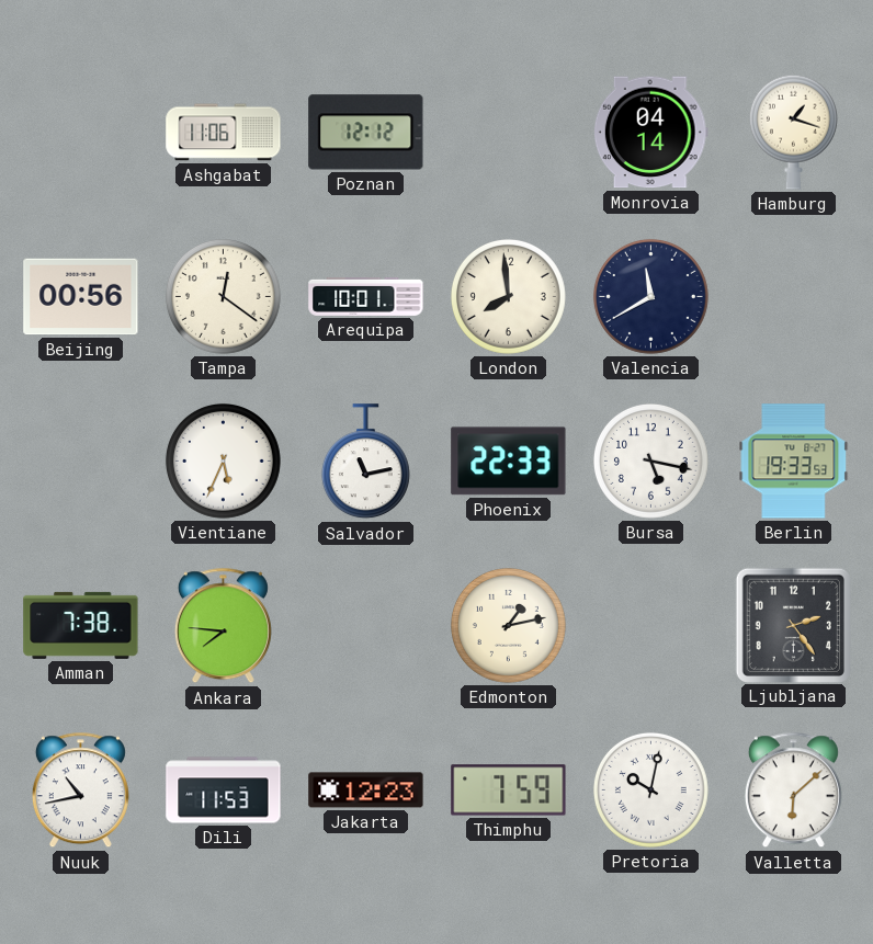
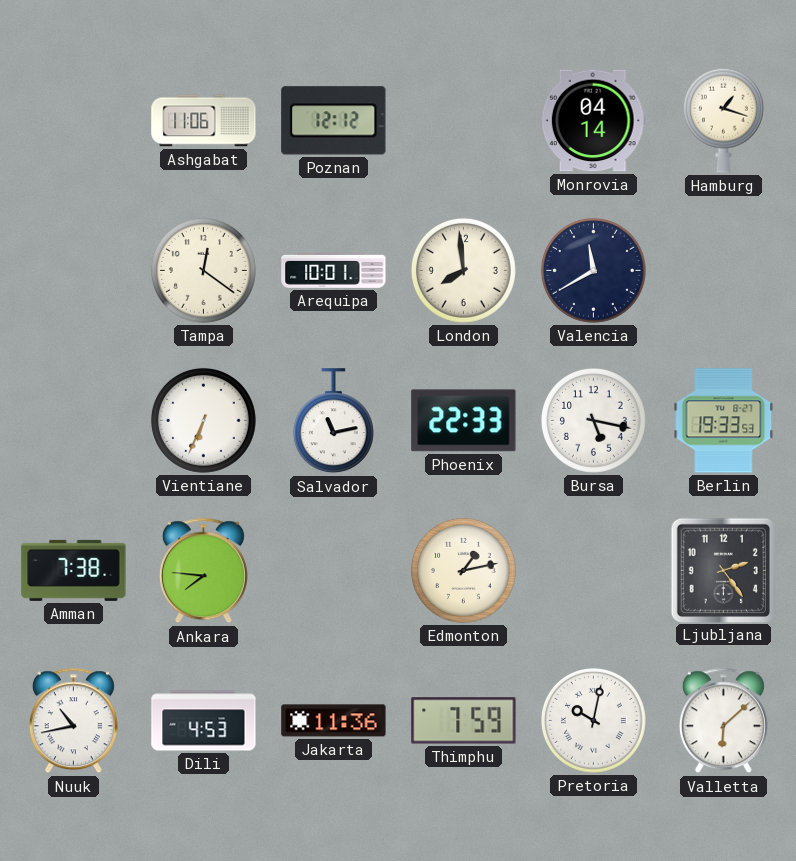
Beijing: 00:56 -> none
Vientiane: 5:34 -> 6:34
Dili: 11:53 -> 4:53
Jakarta: 12:23 -> 11:36
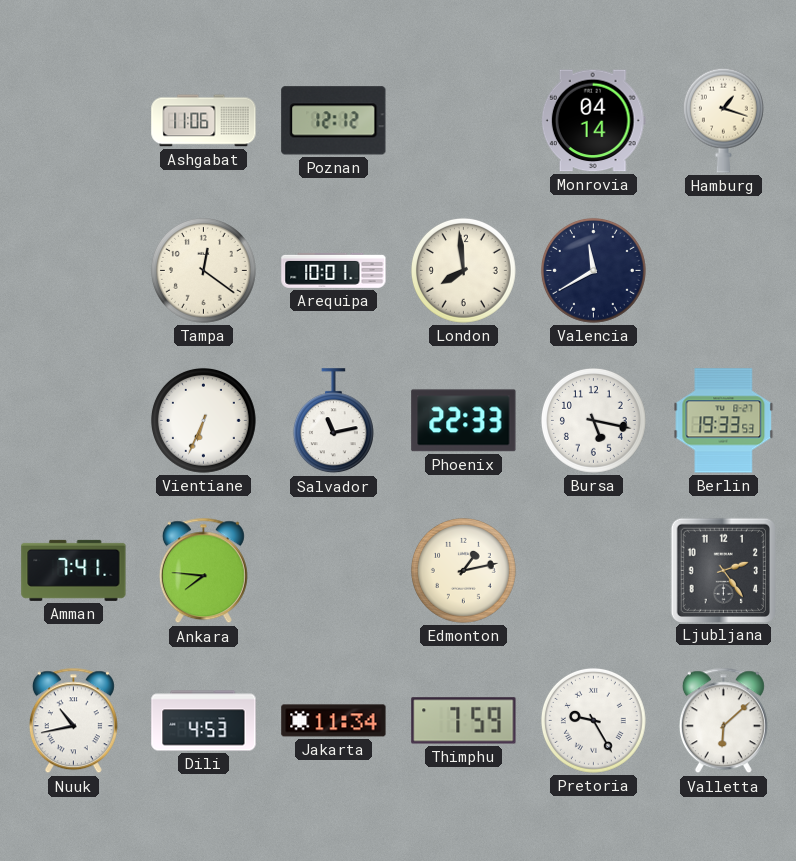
Amman: 7:38 -> 7:41
Jakarta: 11:36 -> 11:34
Pretoria: 10:02 -> 9:25
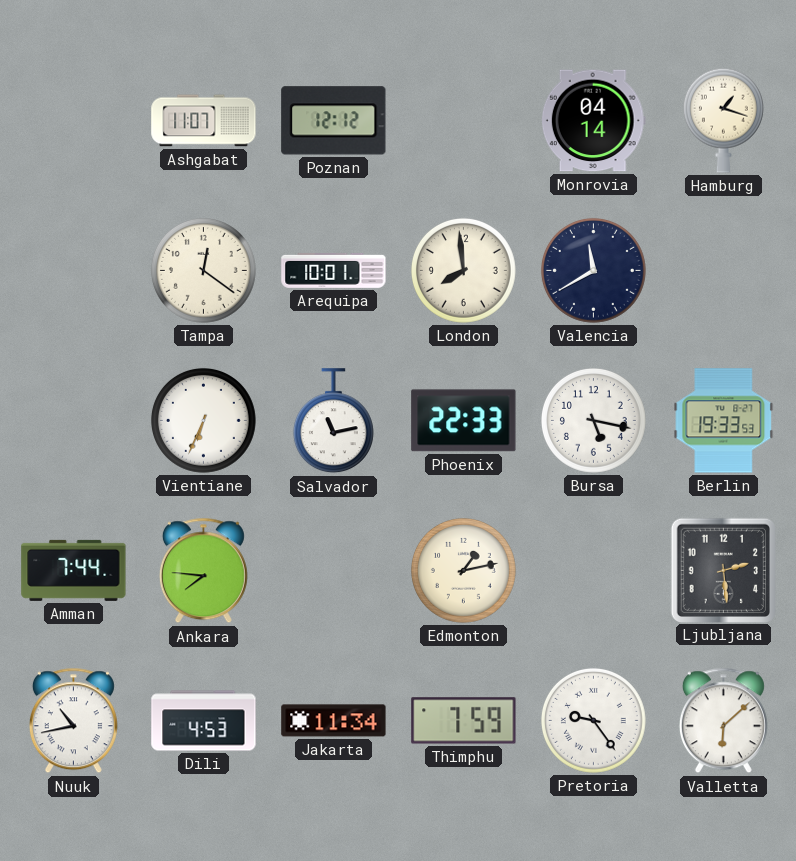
Ashgabat: 11:06 -> 11:07
Amman: 7:41 -> 7:44
Ljubljana: 2:24 -> 2:29
Pretoria: 9:25 -> 9:24
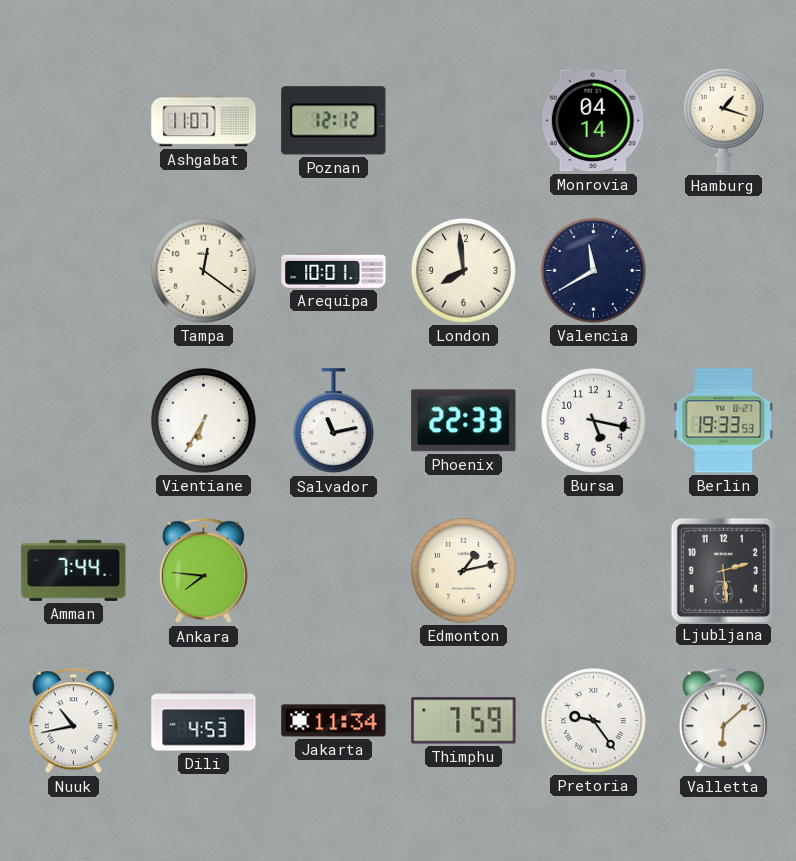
Vientiane: 6:34 -> 6:35
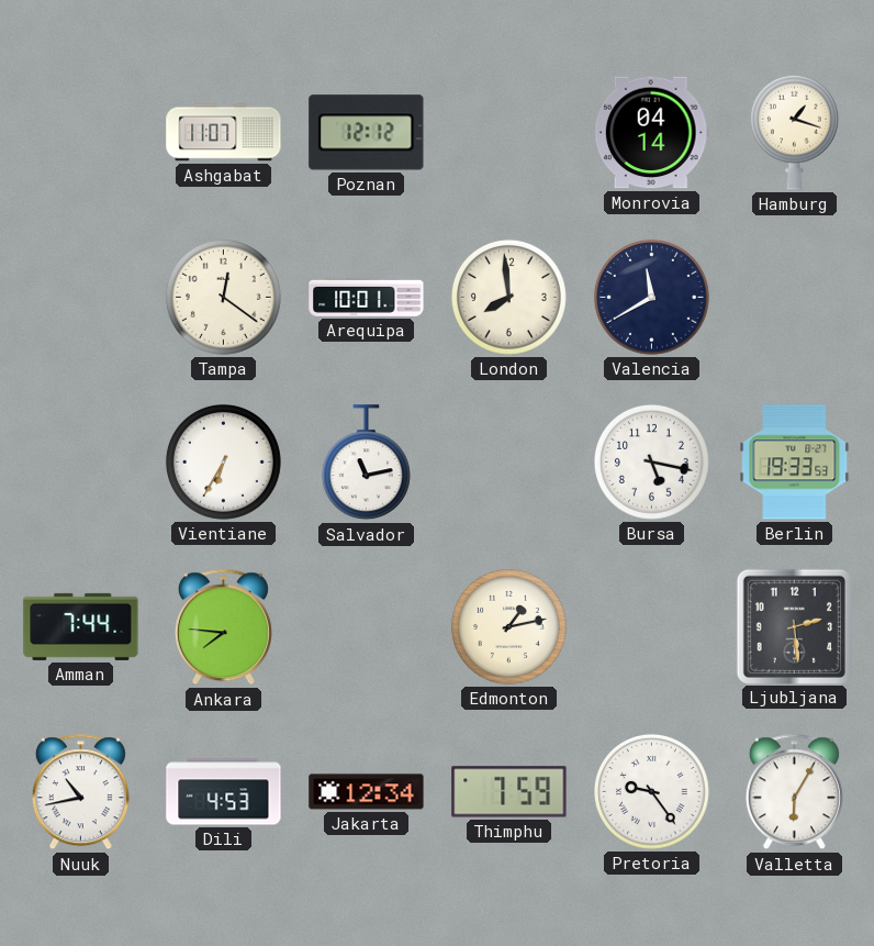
Phoenix: 22:33 -> none
Jakarta: 11:34 -> 12:34
Valletta: 6:08 -> 6:05
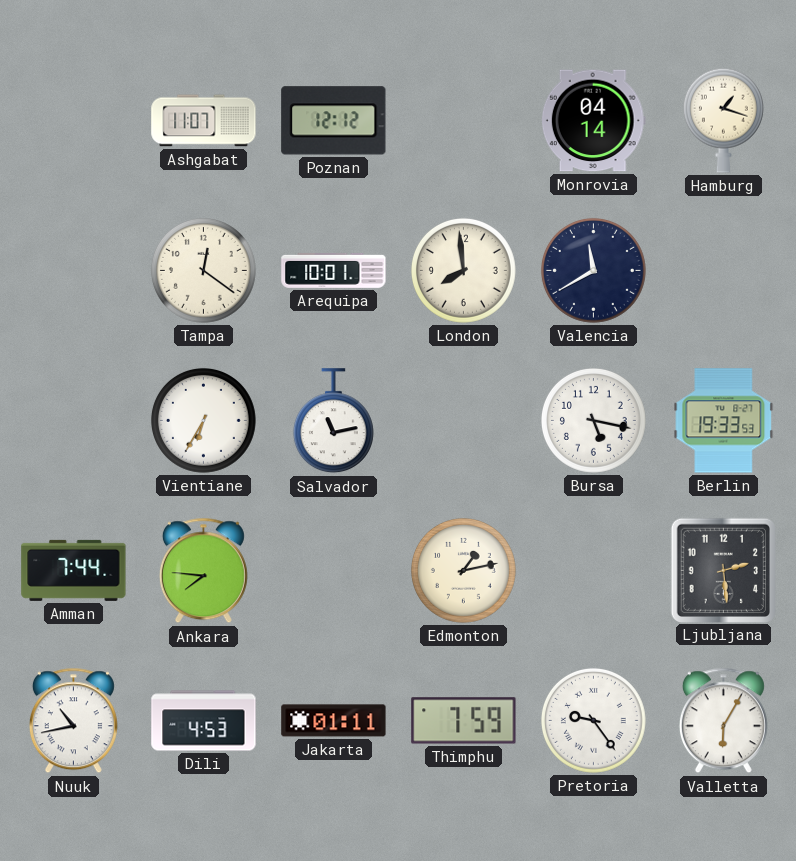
Jakarta: 12:34 -> 01:11
